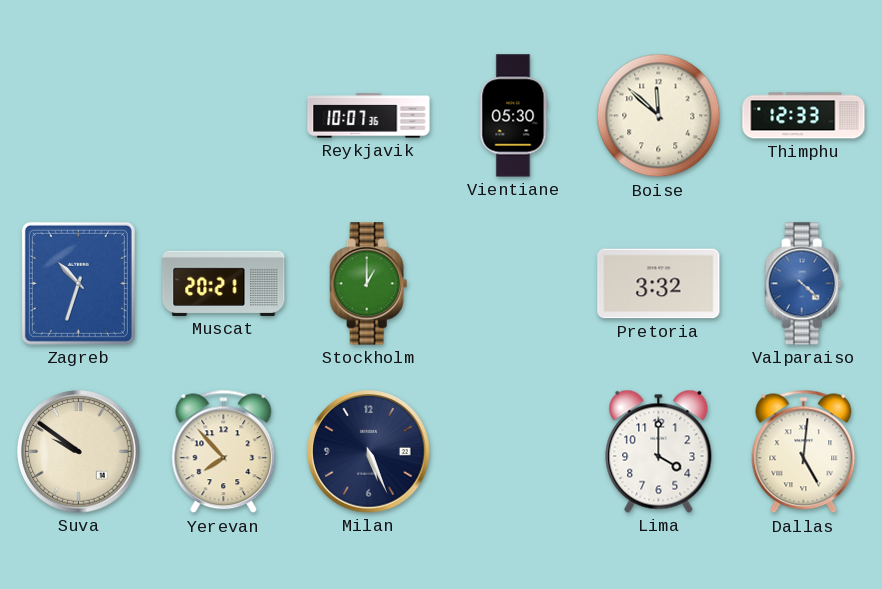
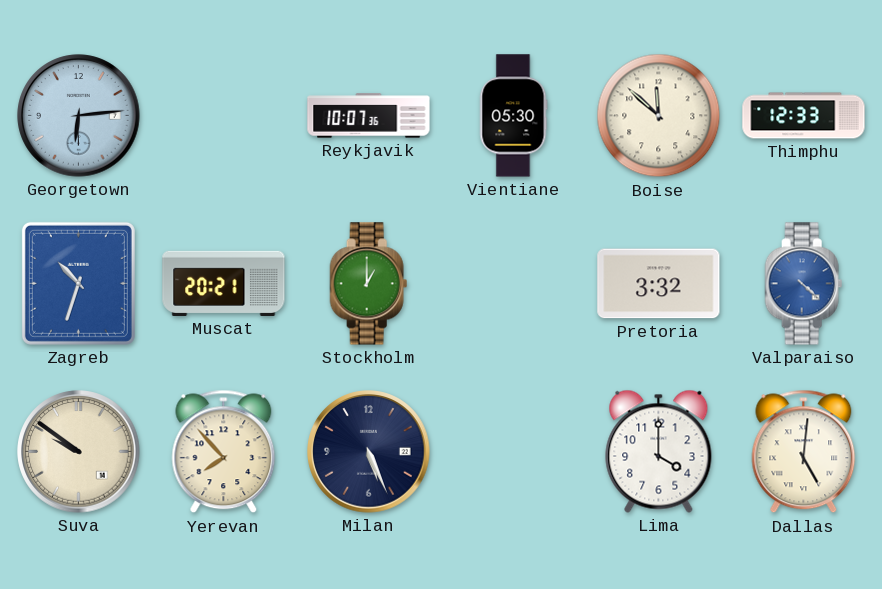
Georgetown: none -> 6:14
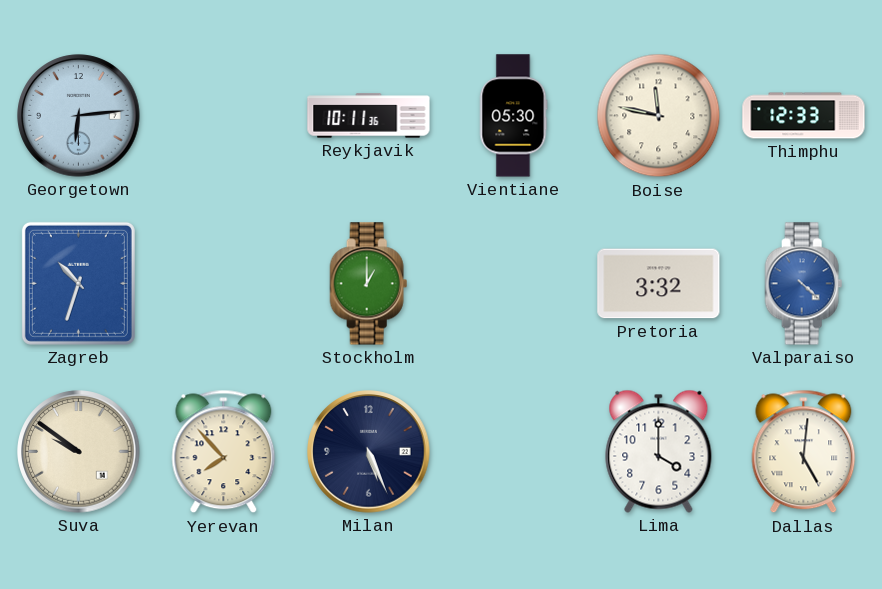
Reykjavik: 10:07 -> 10:11
Boise: 11:52 -> 11:47
Muscat: 20:21 -> none
